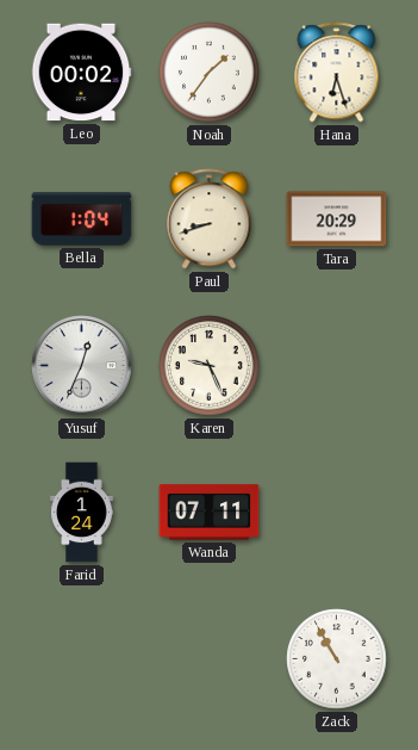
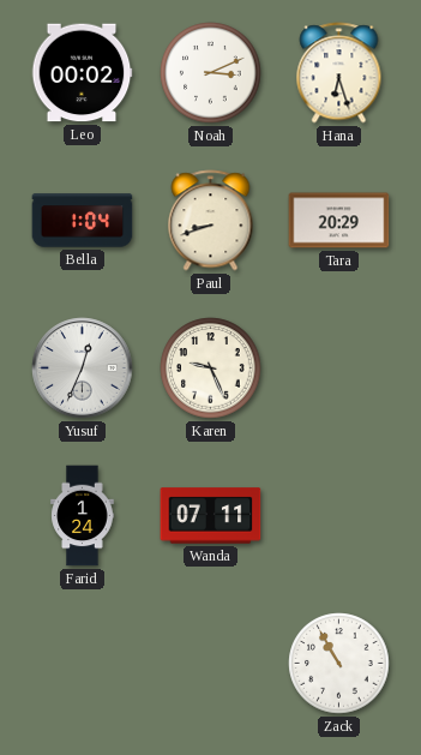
Noah: 1:36 -> 3:11
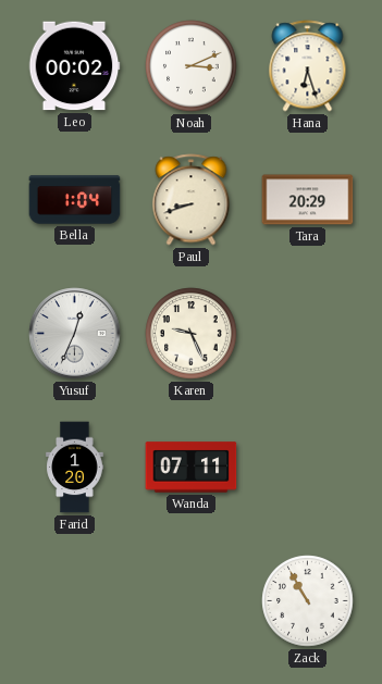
Farid: 1:24 -> 1:20
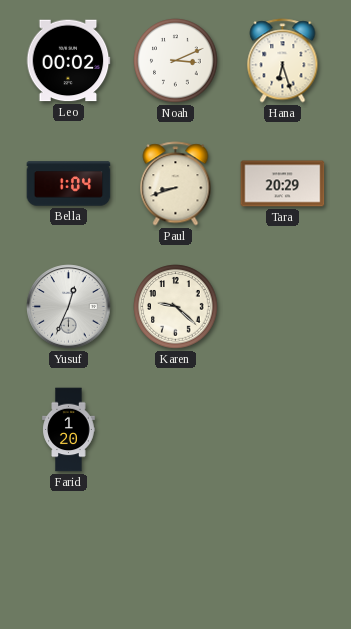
Karen: 9:26 -> 9:22
Wanda: 07:11 -> none
Zack: 10:55 -> none
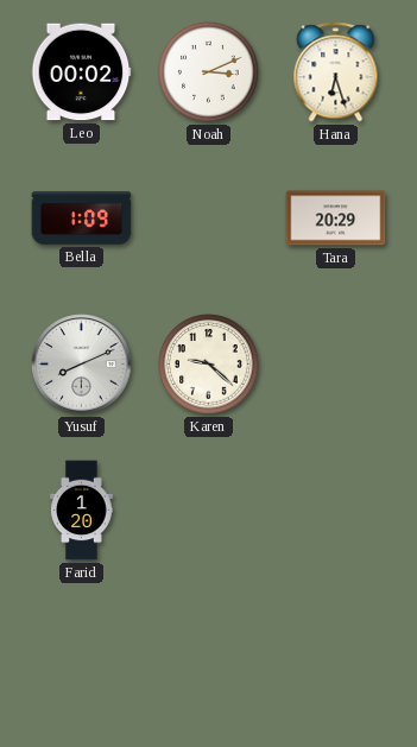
Bella: 1:04 -> 1:09
Paul: 8:42 -> none
Yusuf: 12:34 -> 8:11
